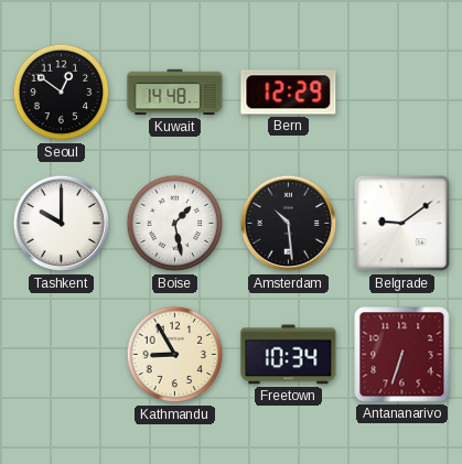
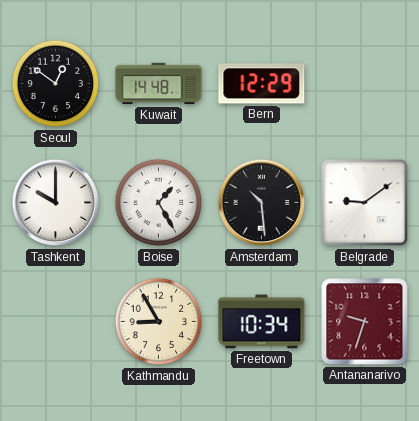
Boise: 1:28 -> 1:25
Antananarivo: 6:33 -> 9:33
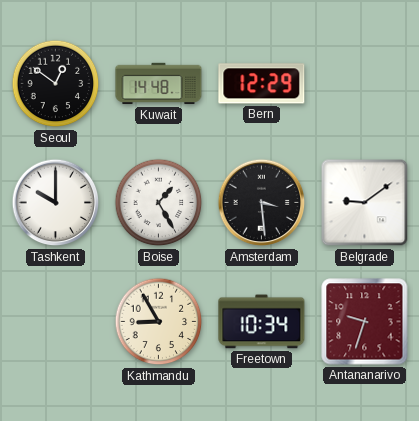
Amsterdam: 10:29 -> 3:29
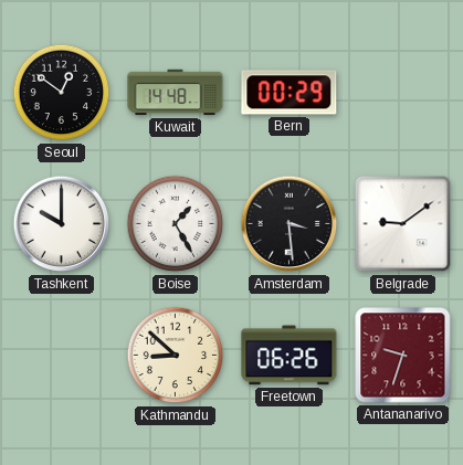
Bern: 12:29 -> 00:29
Kathmandu: 8:55 -> 8:52
Freetown: 10:34 -> 06:26
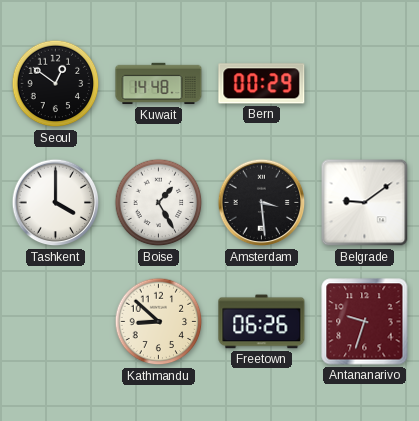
Tashkent: 10:00 -> 4:00
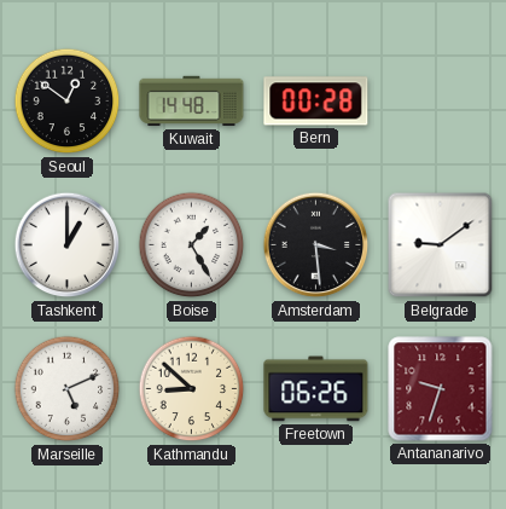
Bern: 00:29 -> 00:28
Tashkent: 4:00 -> 1:00
Marseille: none -> 5:11
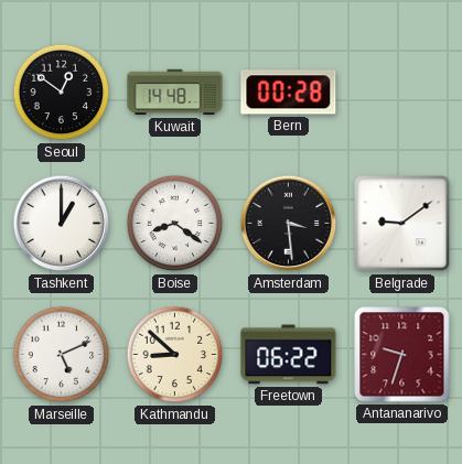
Boise: 1:25 -> 8:21
Freetown: 06:26 -> 06:22
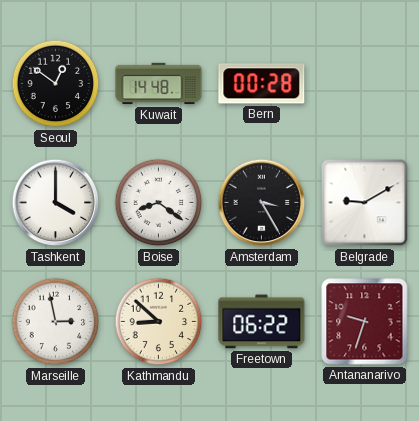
Tashkent: 1:00 -> 4:00
Amsterdam: 3:29 -> 3:25
Belgrade: 9:09 -> 9:10
Marseille: 5:11 -> 2:58
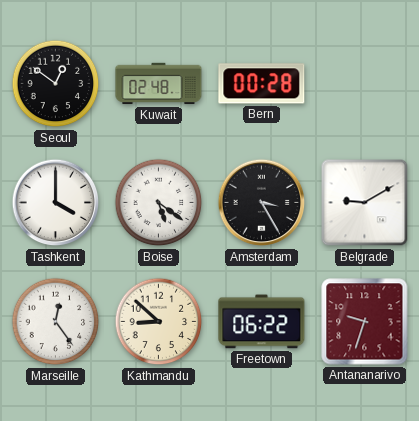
Kuwait: 14:48 -> 02:48
Boise: 8:21 -> 5:21
Marseille: 2:58 -> 12:24
